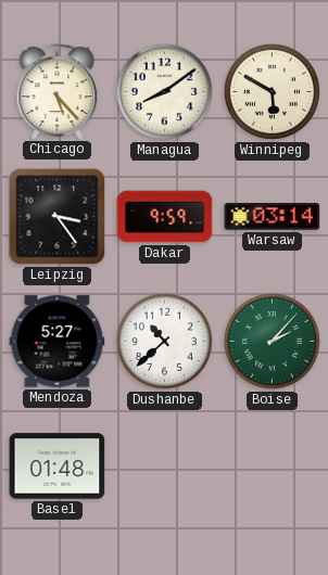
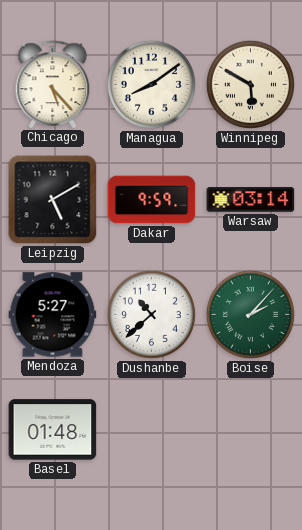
Leipzig: 3:24 -> 5:10
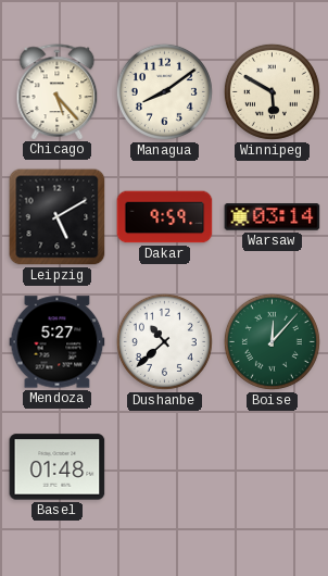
Boise: 2:07 -> 12:07
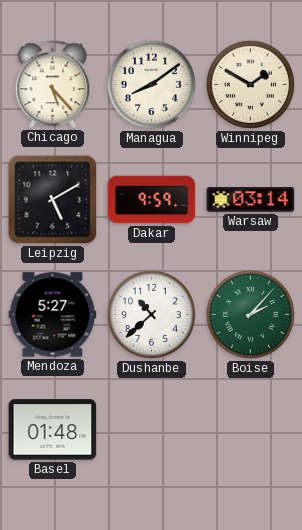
Winnipeg: 5:50 -> 1:50
Boise: 12:07 -> 2:07
